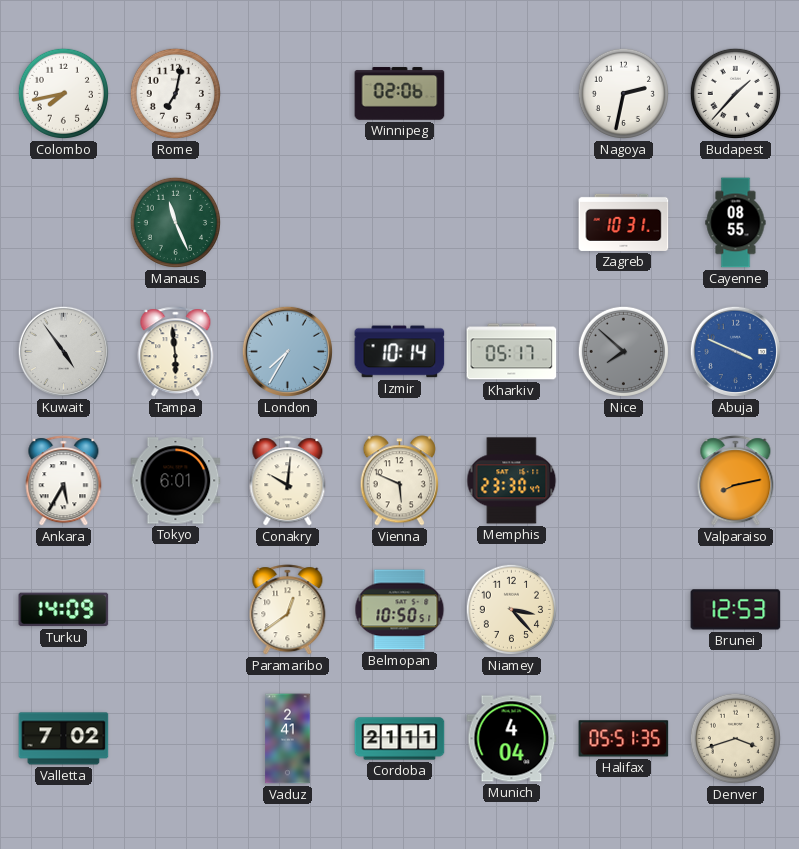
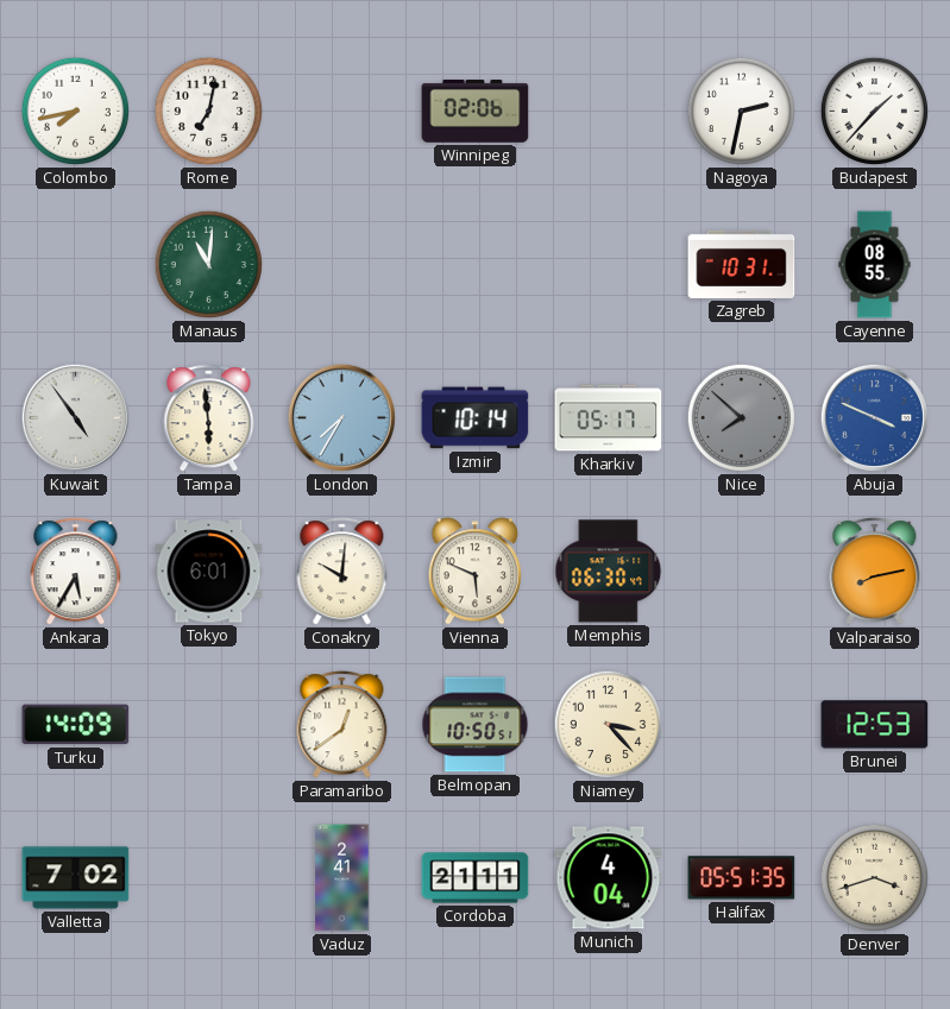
Manaus: 11:26 -> 11:01
Memphis: 23:30 -> 06:30
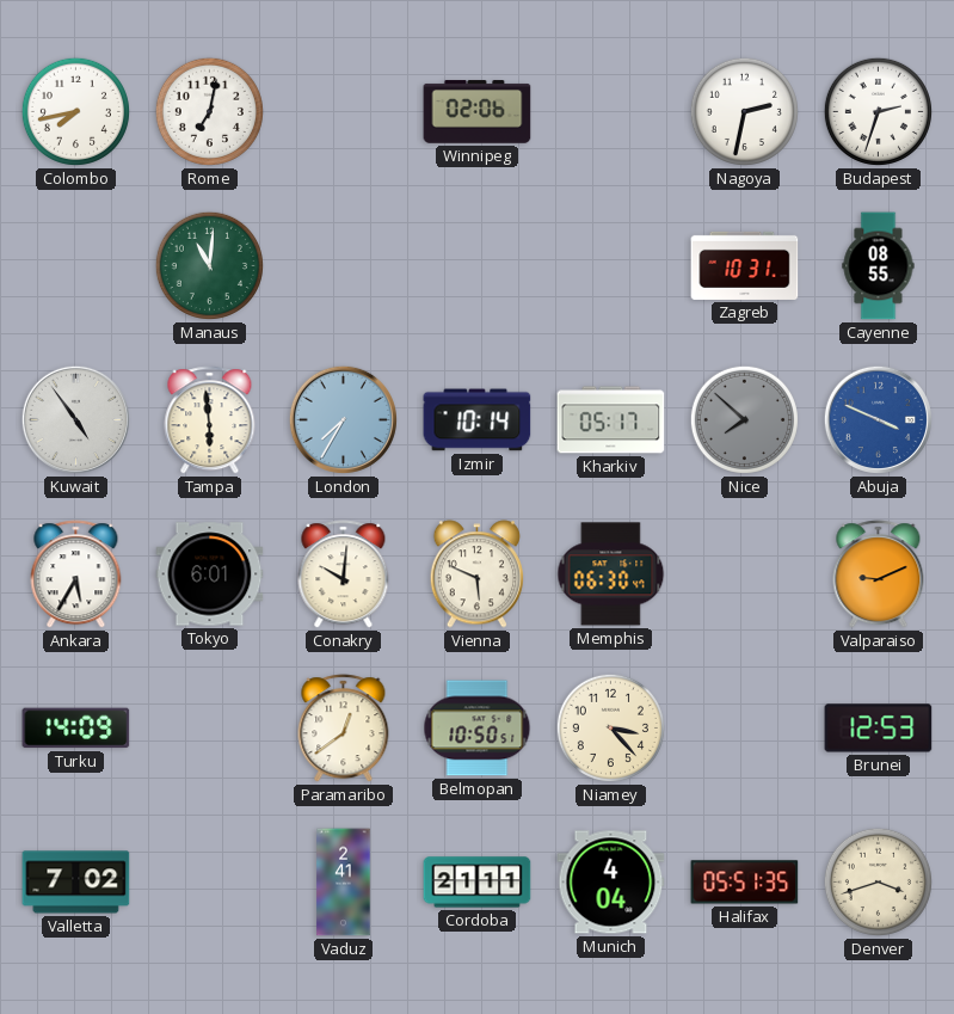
Budapest: 1:37 -> 2:33
Valparaiso: 8:13 -> 9:11
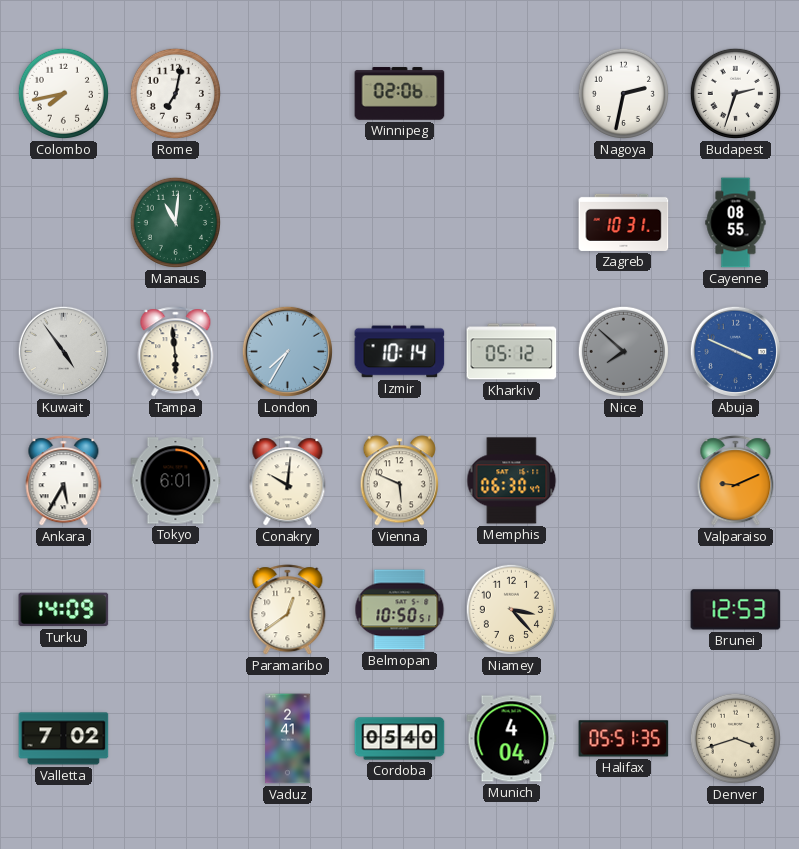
Kharkiv: 05:17 -> 05:12
Cordoba: 21:11 -> 05:40
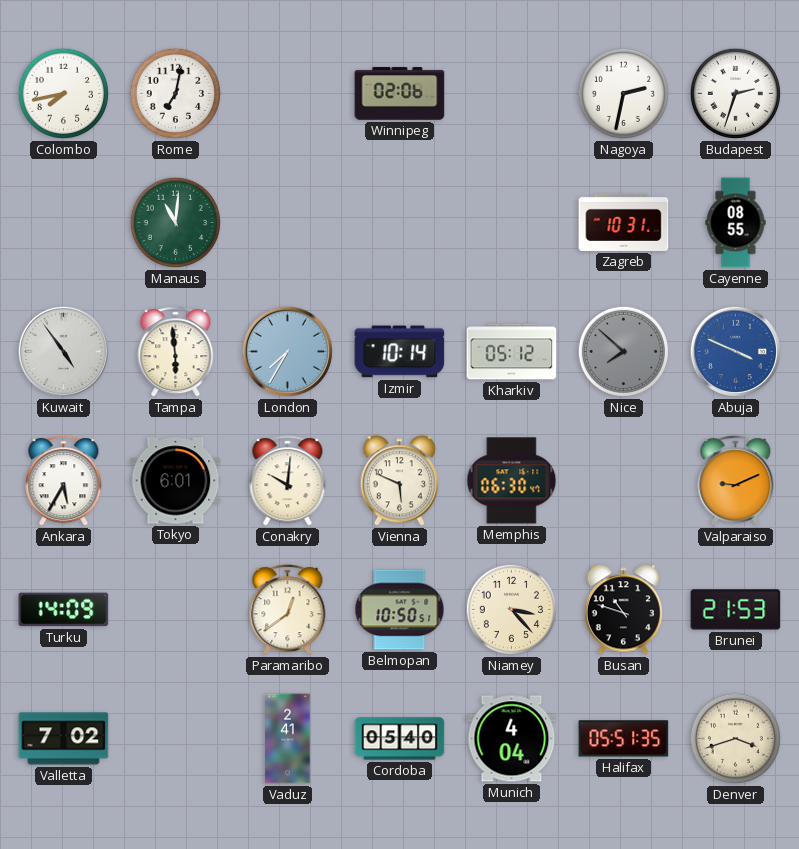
Busan: none -> 10:48
Brunei: 12:53 -> 21:53
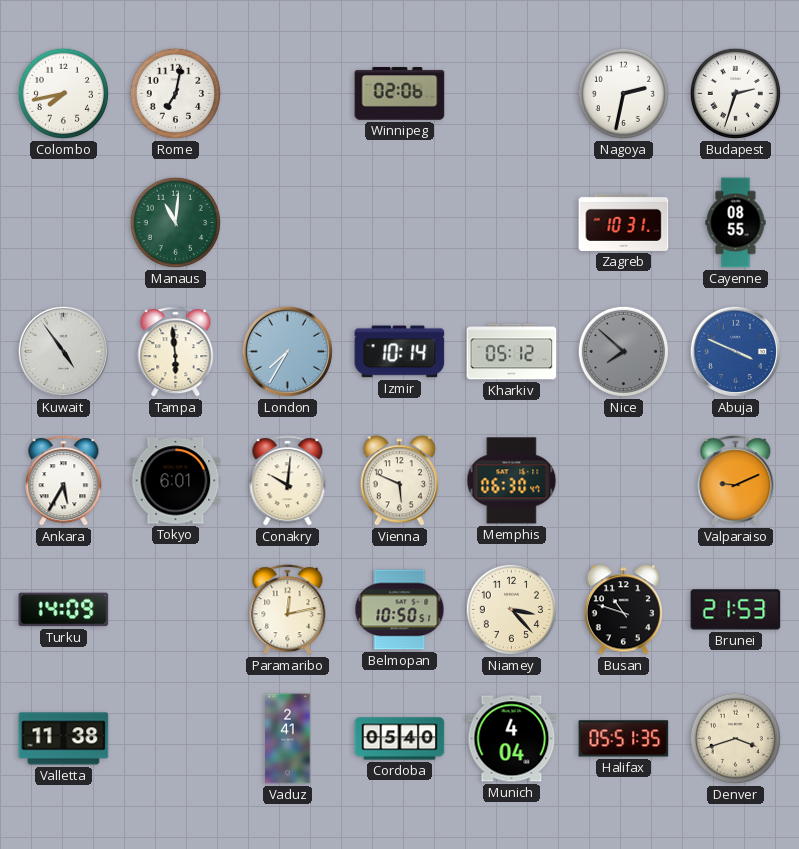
Paramaribo: 12:39 -> 12:13
Valletta: 7:02 -> 11:38
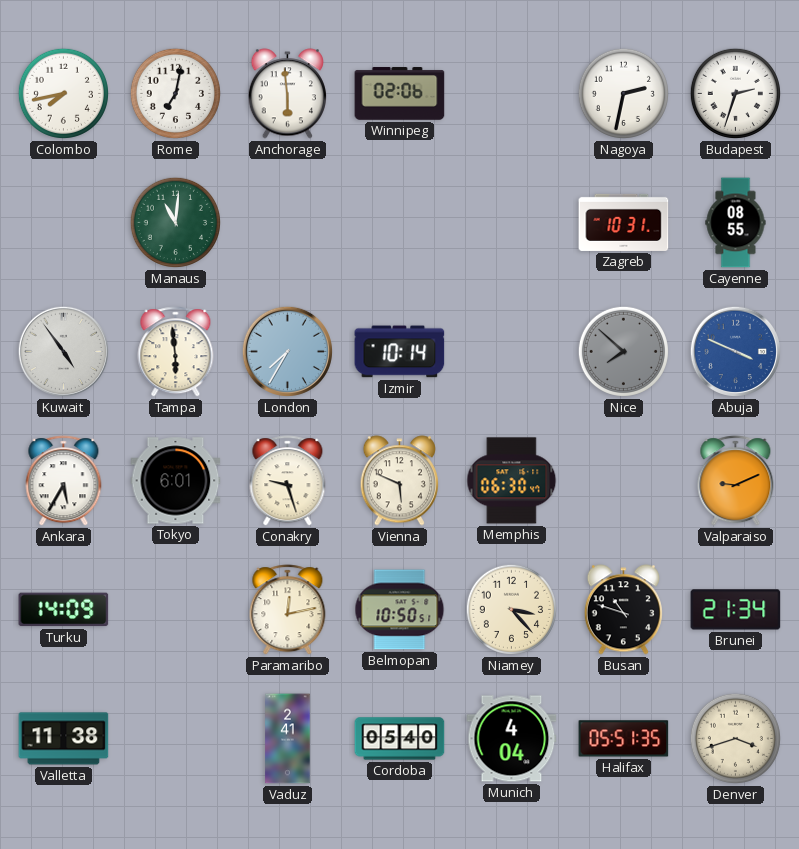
Anchorage: none -> 5:59
Kharkiv: 05:12 -> none
Conakry: 10:01 -> 9:27
Brunei: 21:53 -> 21:34
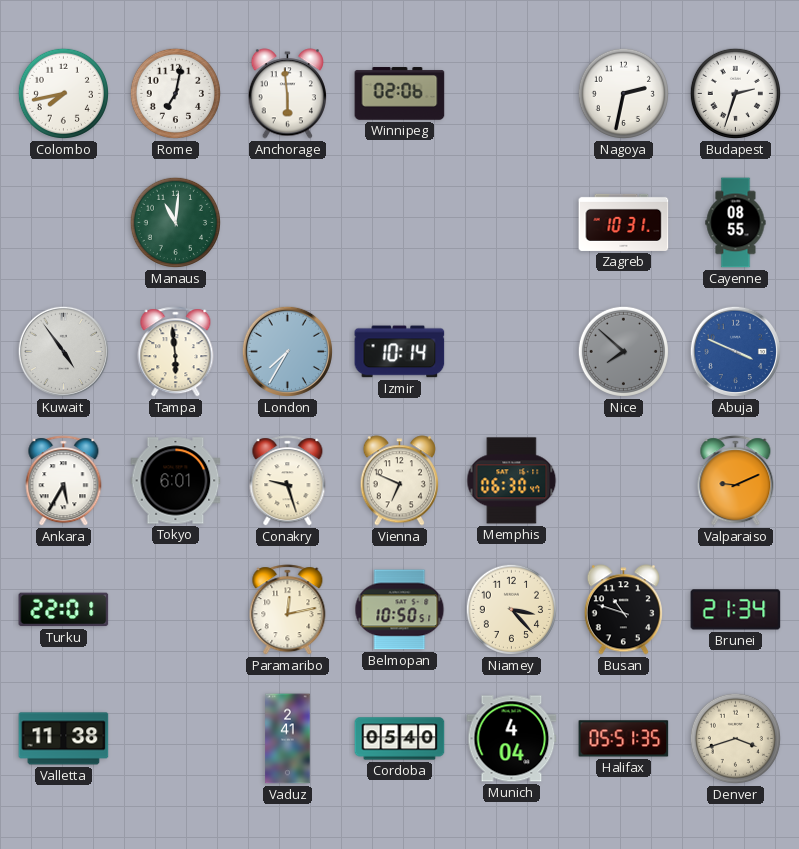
Vienna: 5:49 -> 6:49
Turku: 14:09 -> 22:01
